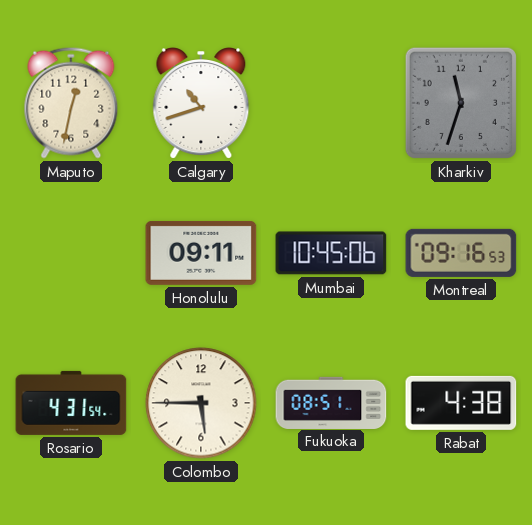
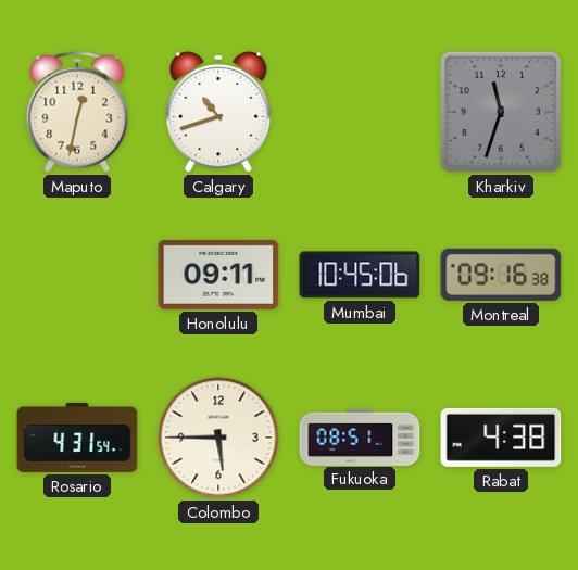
Montreal: 09:16:53 -> 09:16:38
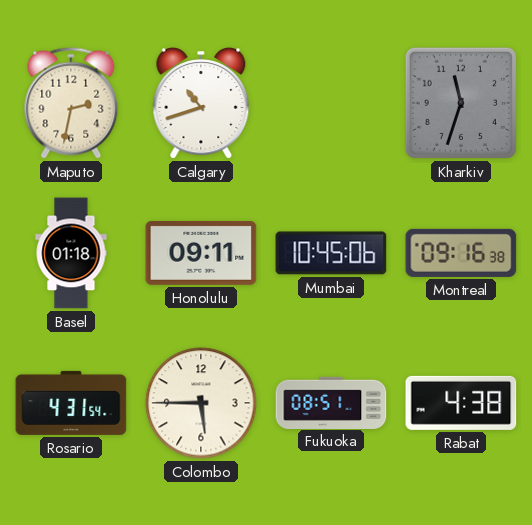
Maputo: 12:32 -> 2:32
Basel: none -> 01:18
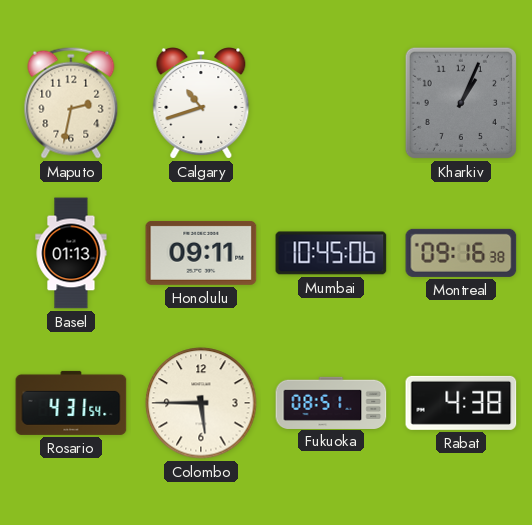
Kharkiv: 11:33 -> 1:04
Basel: 01:18 -> 01:13
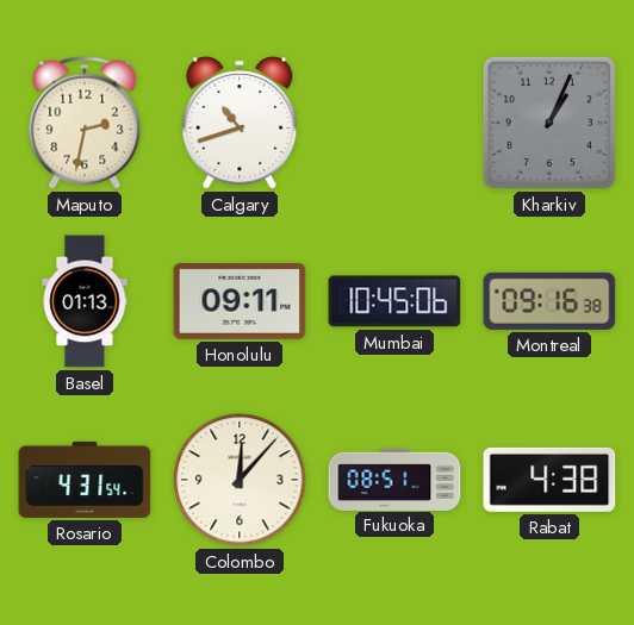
Colombo: 5:45 -> 12:07
